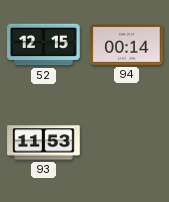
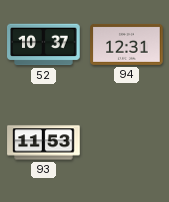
52: 12:15 -> 10:37
94: 00:14 -> 12:31
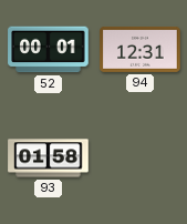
52: 10:37 -> 00:01
93: 11:53 -> 01:58
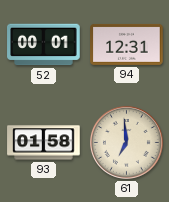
61: none -> 6:59
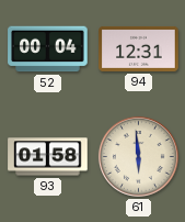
52: 00:01 -> 00:04
61: 6:59 -> 5:59
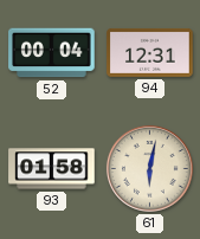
61: 5:59 -> 6:02
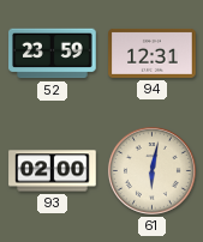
52: 00:04 -> 23:59
93: 01:58 -> 02:00
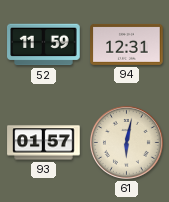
52: 23:59 -> 11:59
93: 02:00 -> 01:57
